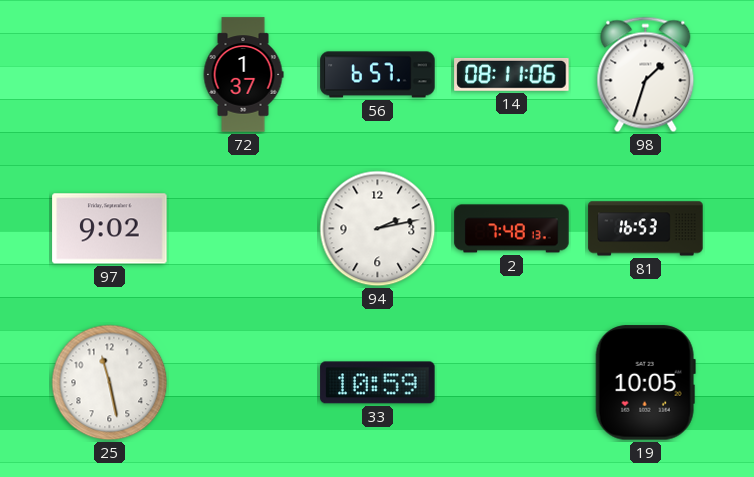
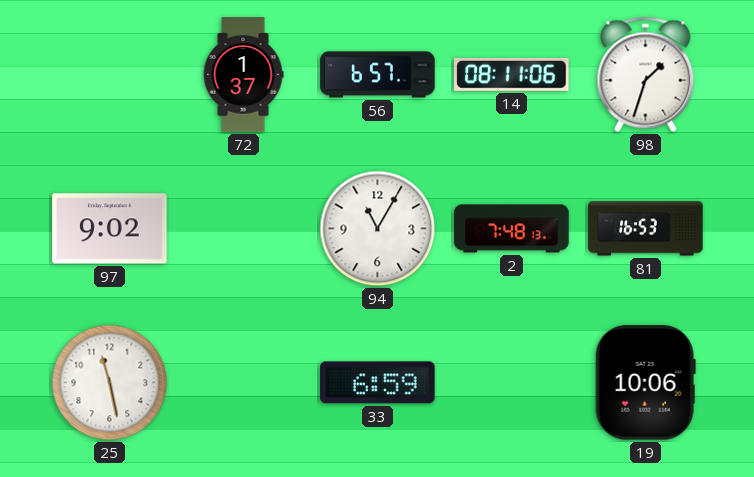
94: 2:13 -> 11:05
33: 10:59 -> 6:59
19: 10:05 -> 10:06
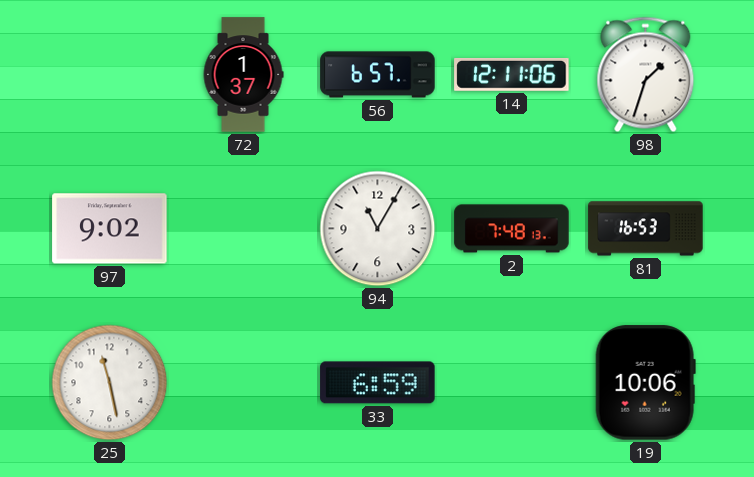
14: 08:11 -> 12:11
